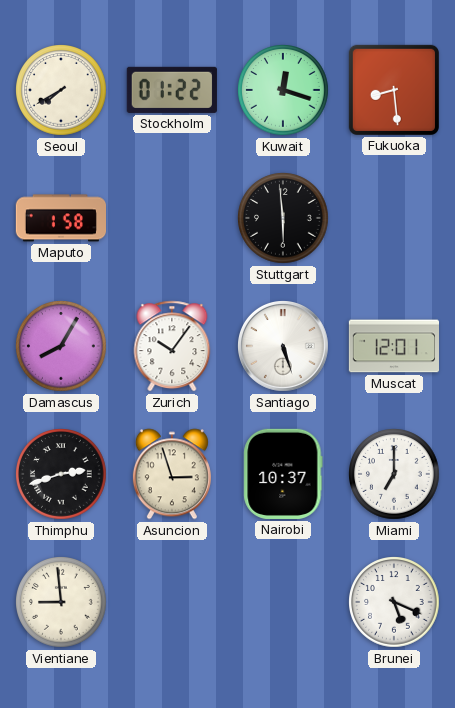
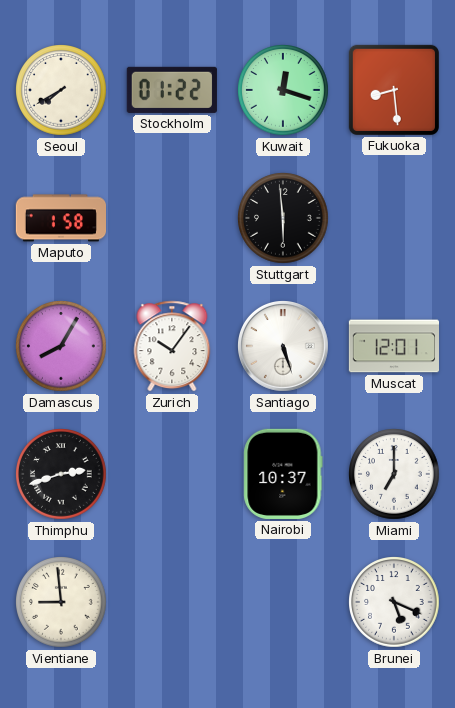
Asuncion: 2:57 -> none
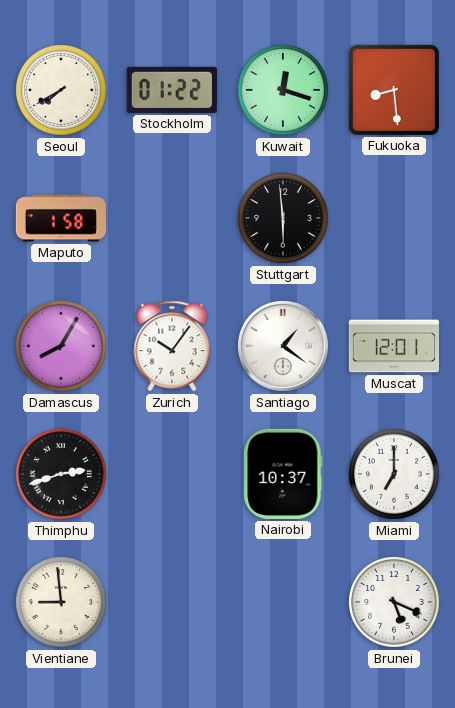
Santiago: 5:27 -> 1:21
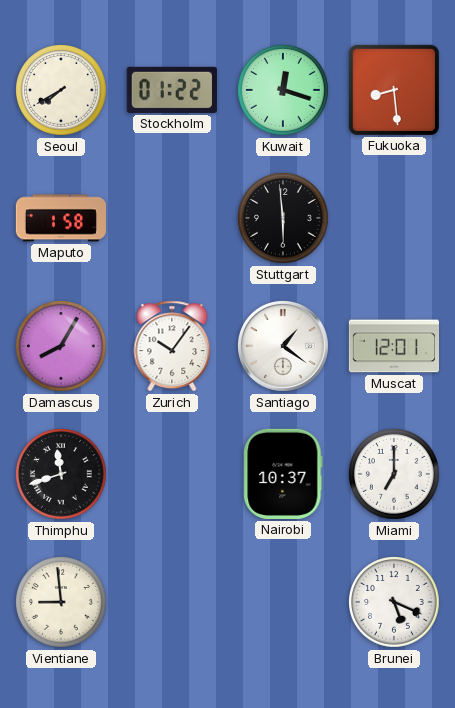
Thimphu: 2:42 -> 11:42
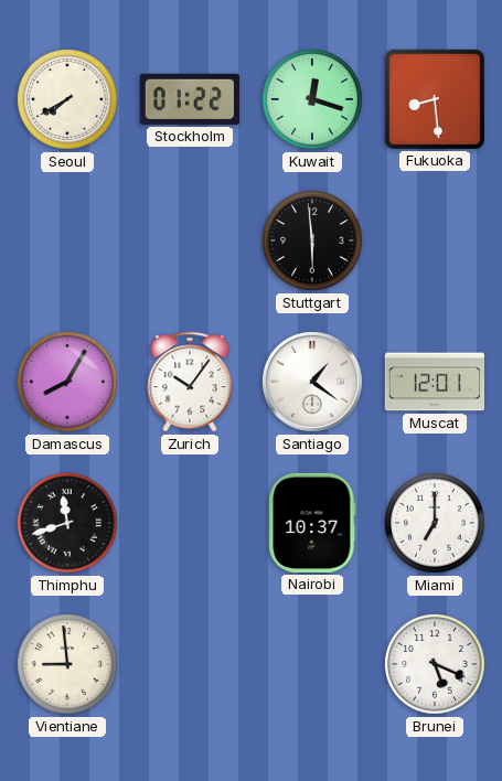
Maputo: 1:58 -> none
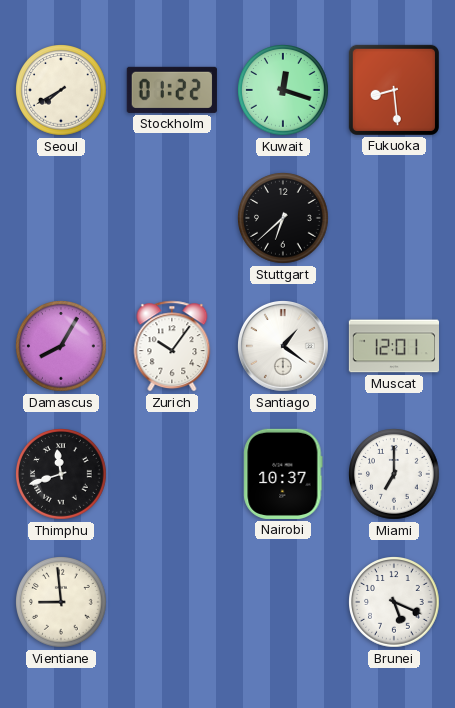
Stuttgart: 5:59 -> 6:38
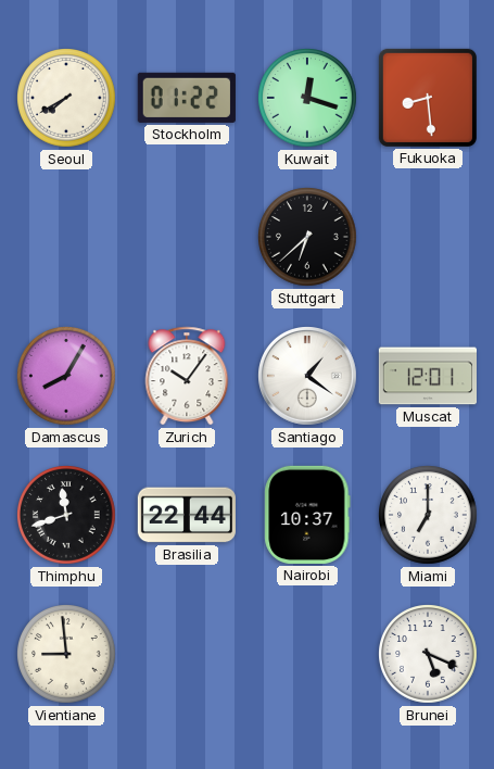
Brasilia: none -> 22:44
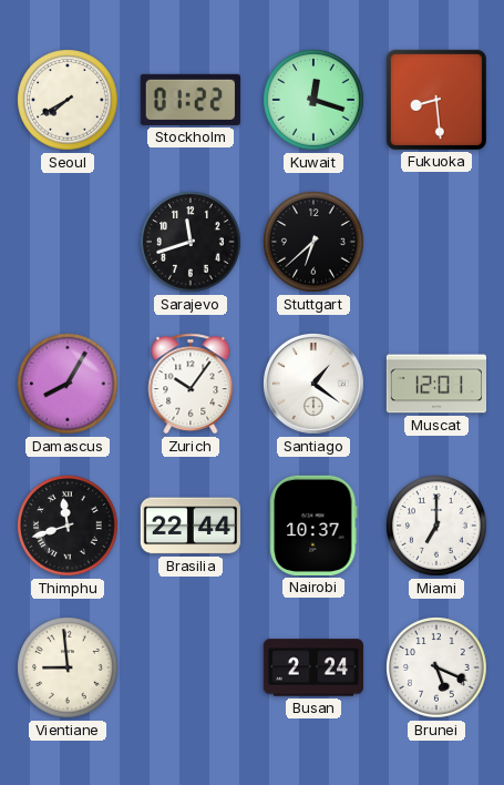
Sarajevo: none -> 11:42
Busan: none -> 2:24
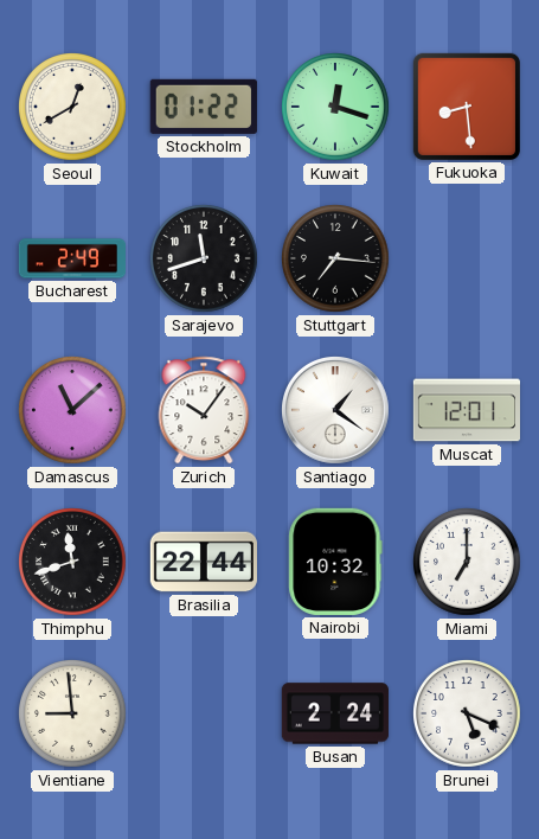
Seoul: 7:40 -> 12:40
Bucharest: none -> 2:49
Stuttgart: 6:38 -> 7:16
Damascus: 8:05 -> 11:08
Nairobi: 10:37 -> 10:32
